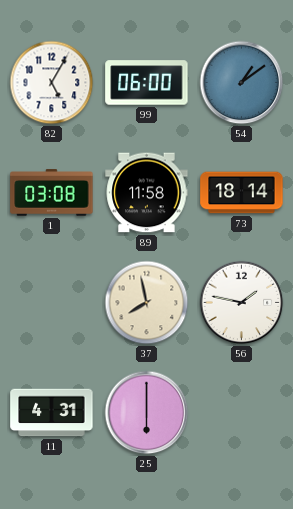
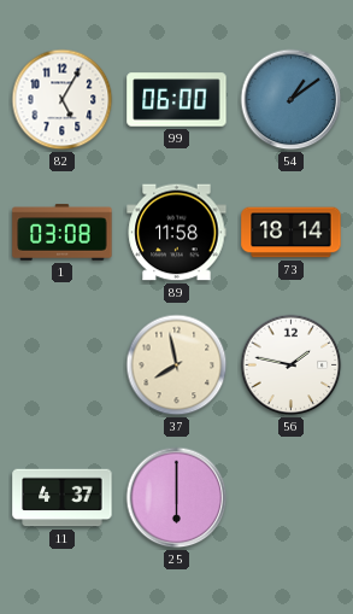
11: 4:31 -> 4:37
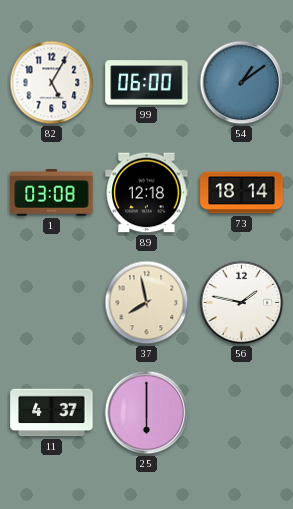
89: 11:58 -> 12:18
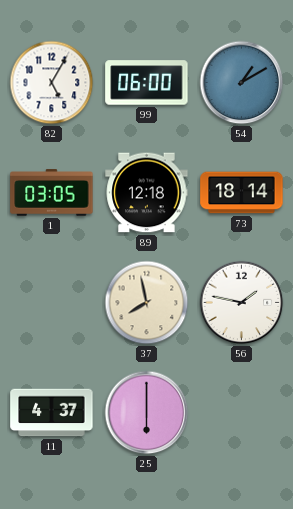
54: 1:09 -> 1:10
1: 03:08 -> 03:05
